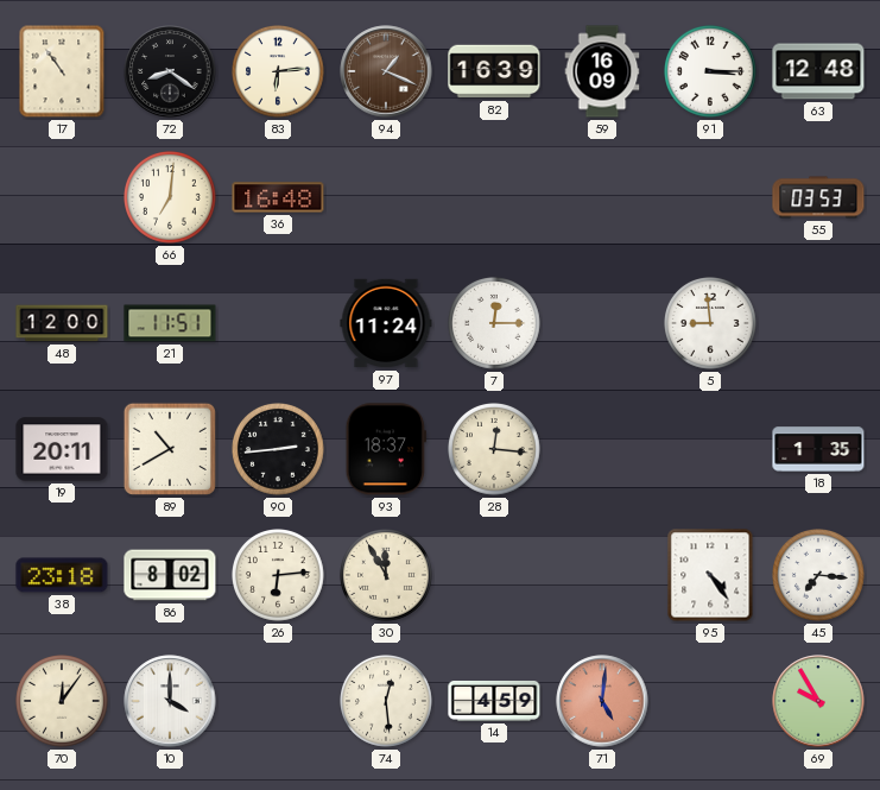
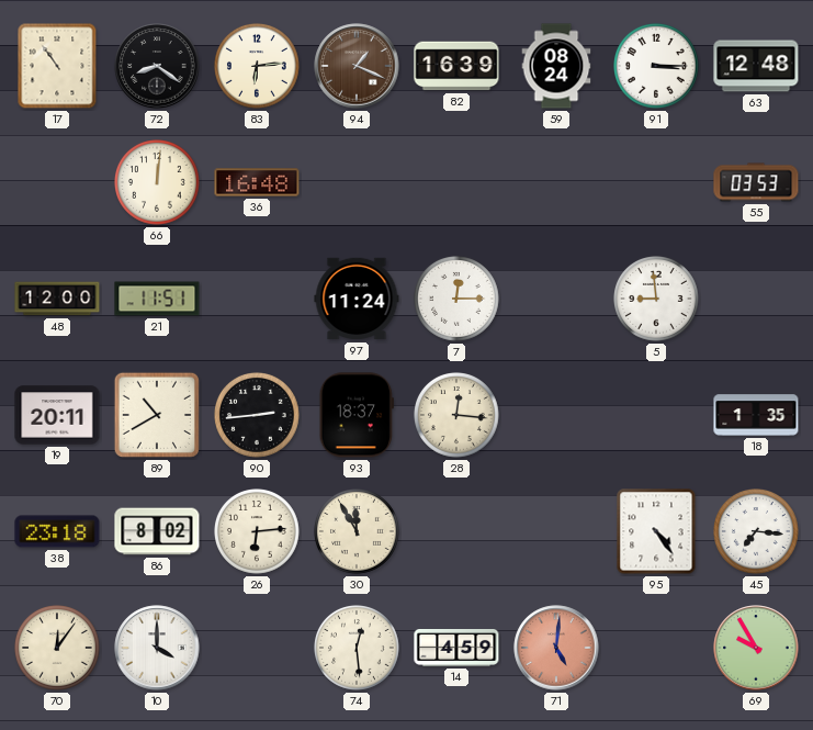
59: 16:09 -> 08:24
66: 7:01 -> 12:01
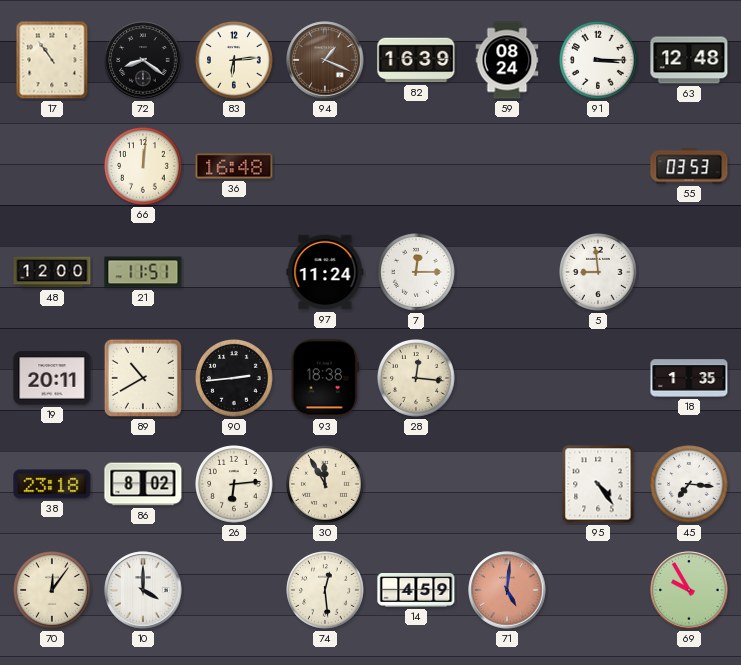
93: 18:37 -> 18:38
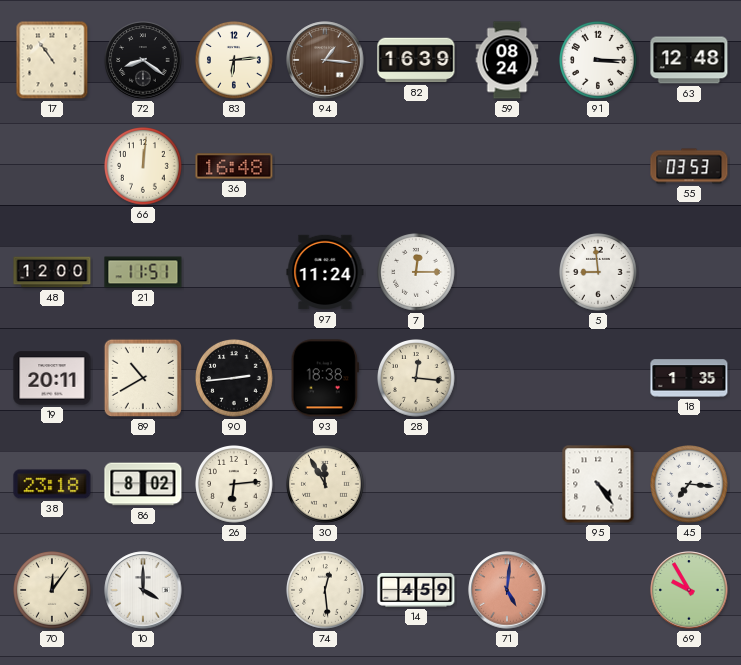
94: 1:19 -> 1:16
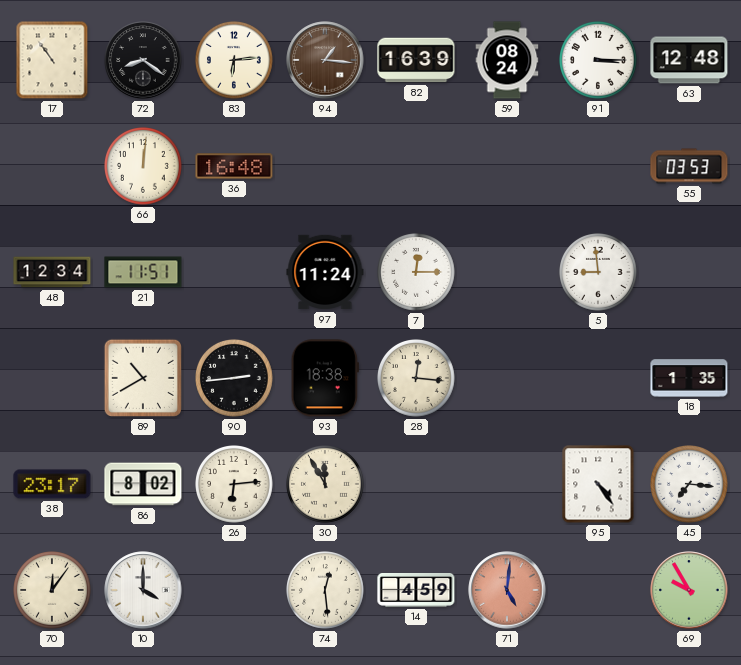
48: 12:00 -> 12:34
19: 20:11 -> none
38: 23:18 -> 23:17
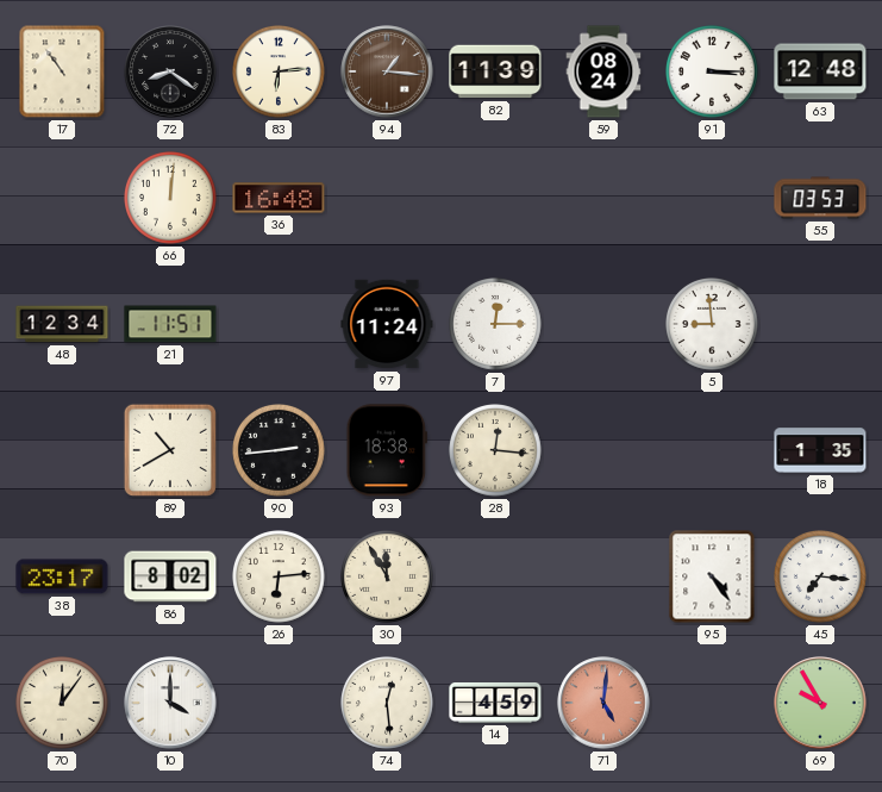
82: 16:39 -> 11:39
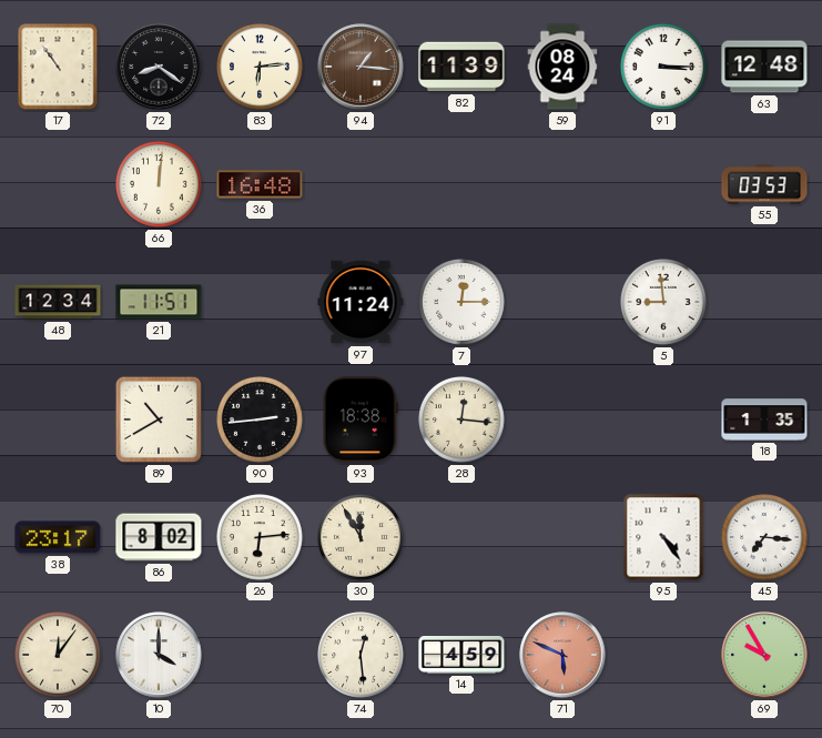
71: 5:01 -> 5:49
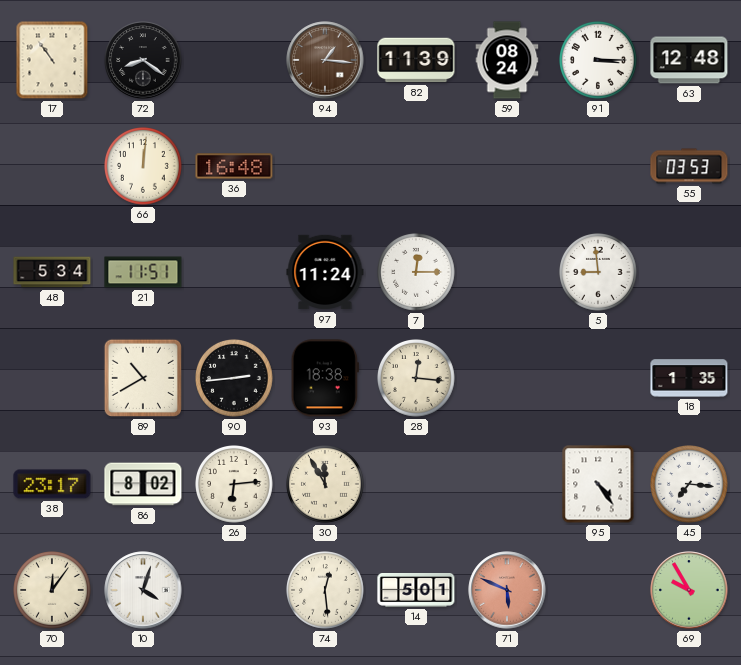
83: 6:14 -> none
48: 12:34 -> 5:34
10: 4:00 -> 4:03
14: 4:59 -> 5:01
